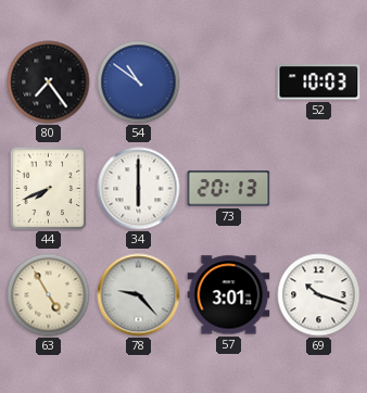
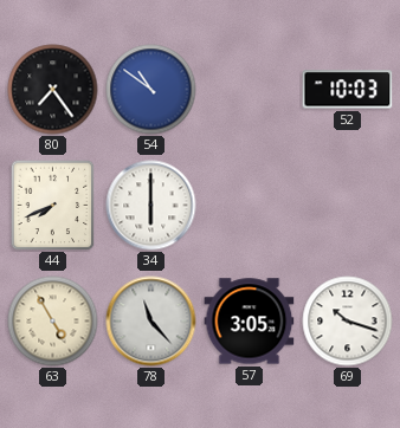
73: 20:13 -> none
78: 9:23 -> 11:23
57: 3:01 -> 3:05
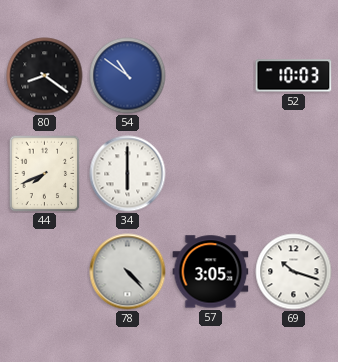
80: 7:24 -> 8:21
63: 4:55 -> none
78: 11:23 -> 4:23
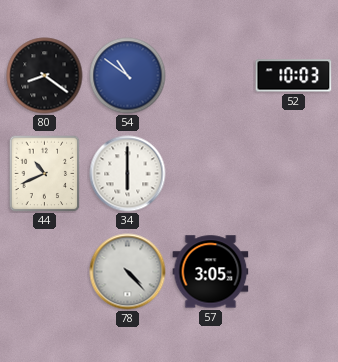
44: 7:41 -> 10:41
69: 10:18 -> none
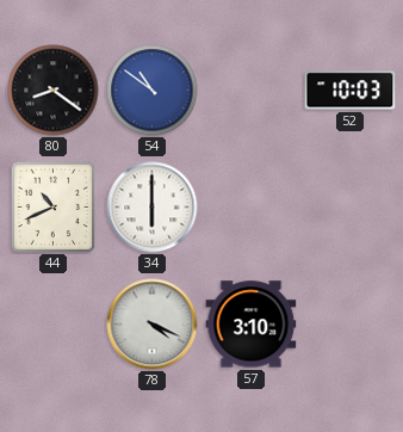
78: 4:23 -> 4:19
57: 3:05 -> 3:10
